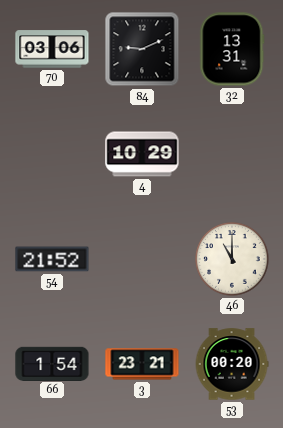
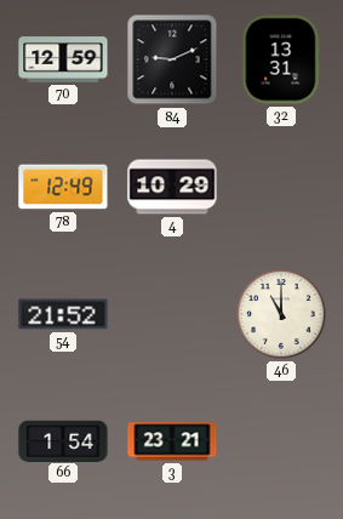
70: 03:06 -> 12:59
78: none -> 12:49
53: 00:20 -> none
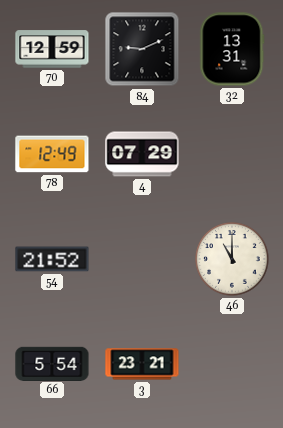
4: 10:29 -> 07:29
66: 1:54 -> 5:54
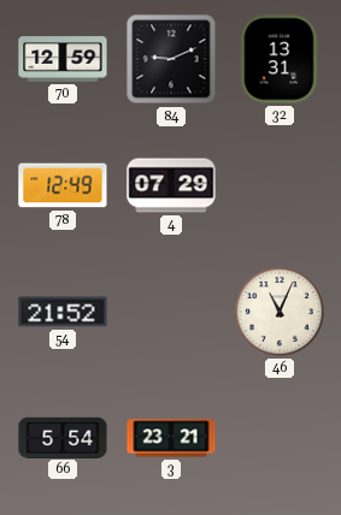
46: 11:00 -> 11:04
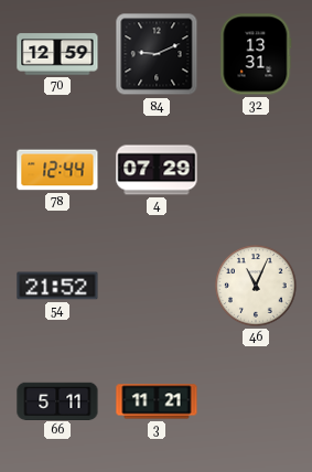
78: 12:49 -> 12:44
66: 5:54 -> 5:11
3: 23:21 -> 11:21
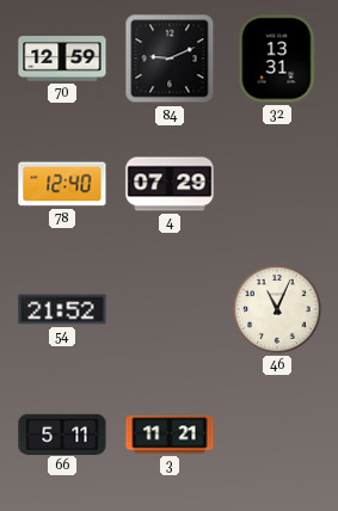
78: 12:44 -> 12:40
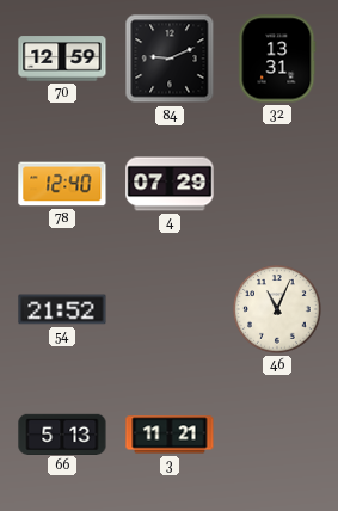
66: 5:11 -> 5:13
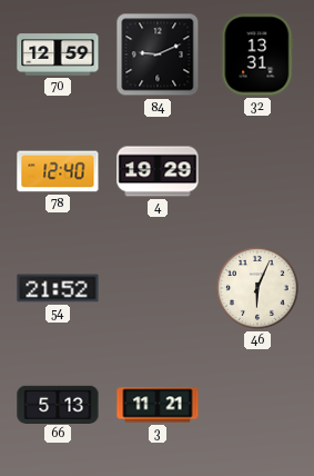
4: 07:29 -> 19:29
46: 11:04 -> 6:04
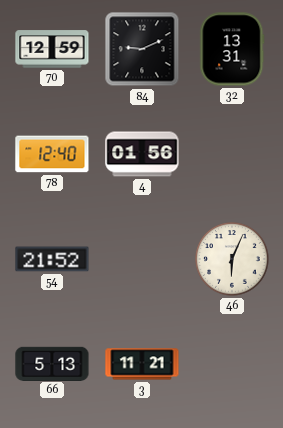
4: 19:29 -> 01:56
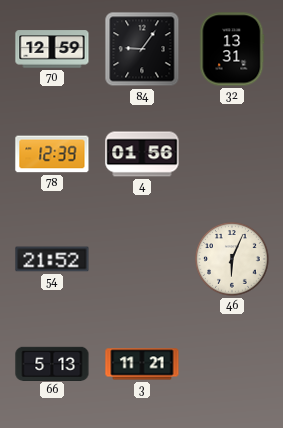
84: 9:11 -> 9:06
78: 12:40 -> 12:39
